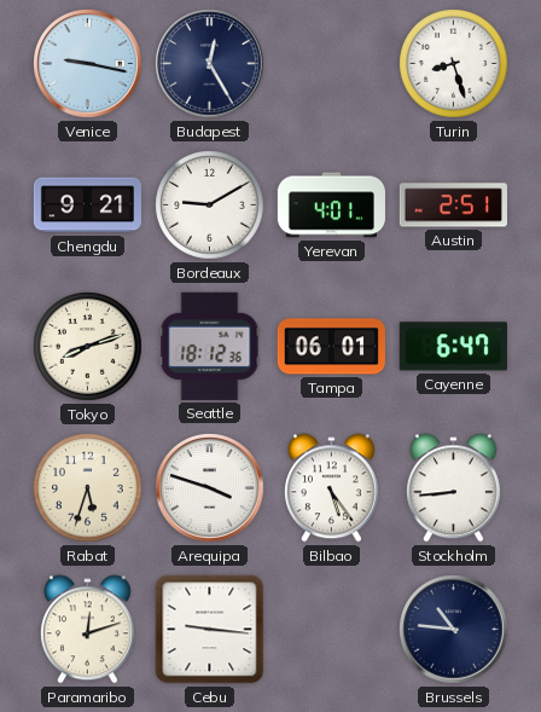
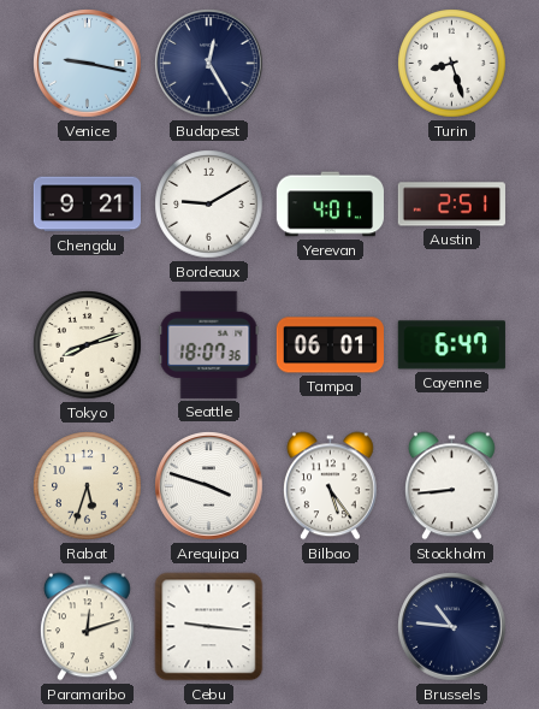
Seattle: 18:12 -> 18:07
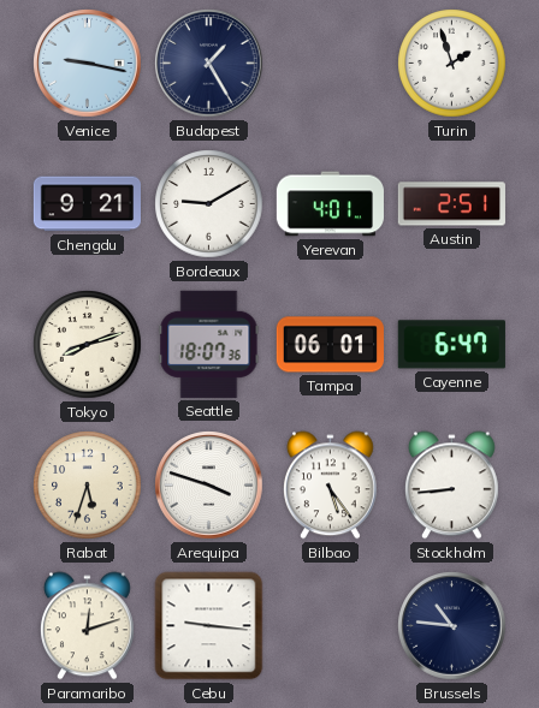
Budapest: 12:25 -> 1:25
Turin: 8:27 -> 1:57
